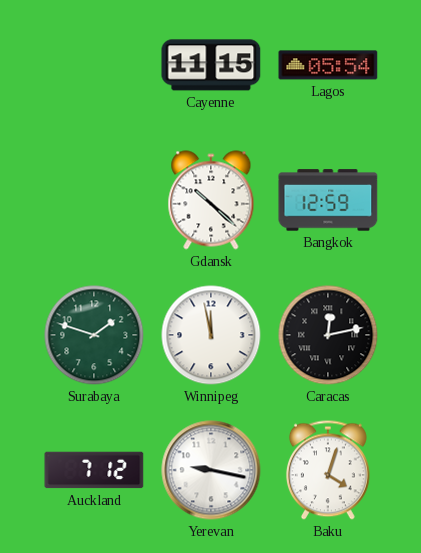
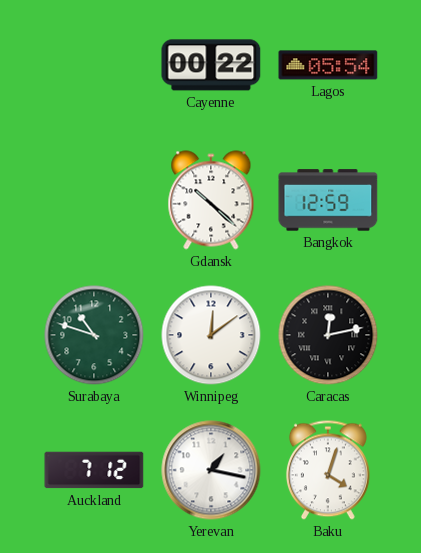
Cayenne: 11:15 -> 00:22
Surabaya: 1:48 -> 10:48
Winnipeg: 11:58 -> 12:09
Yerevan: 9:17 -> 1:17
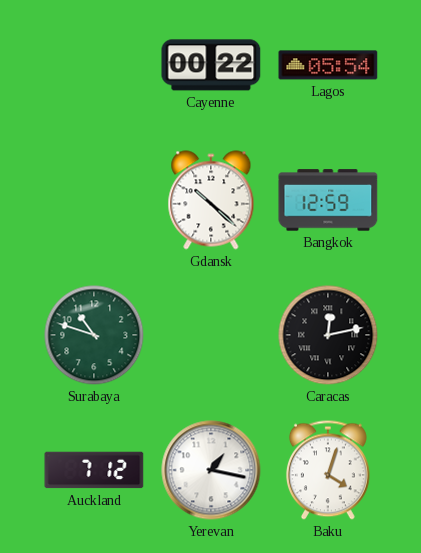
Winnipeg: 12:09 -> none
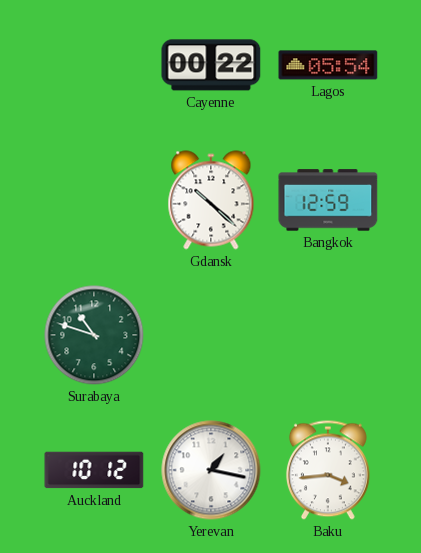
Caracas: 12:13 -> none
Auckland: 7:12 -> 10:12
Baku: 4:03 -> 3:44
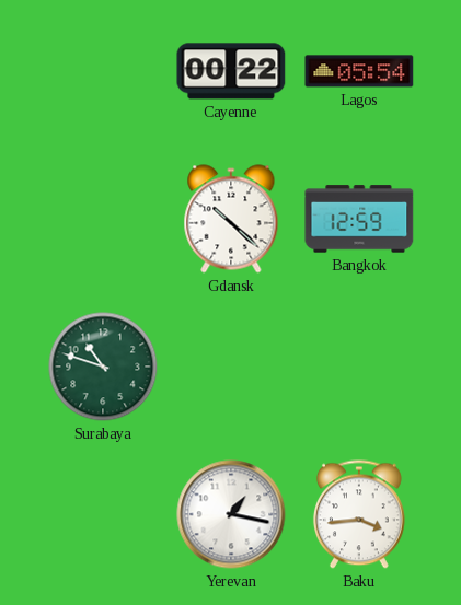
Auckland: 10:12 -> none
